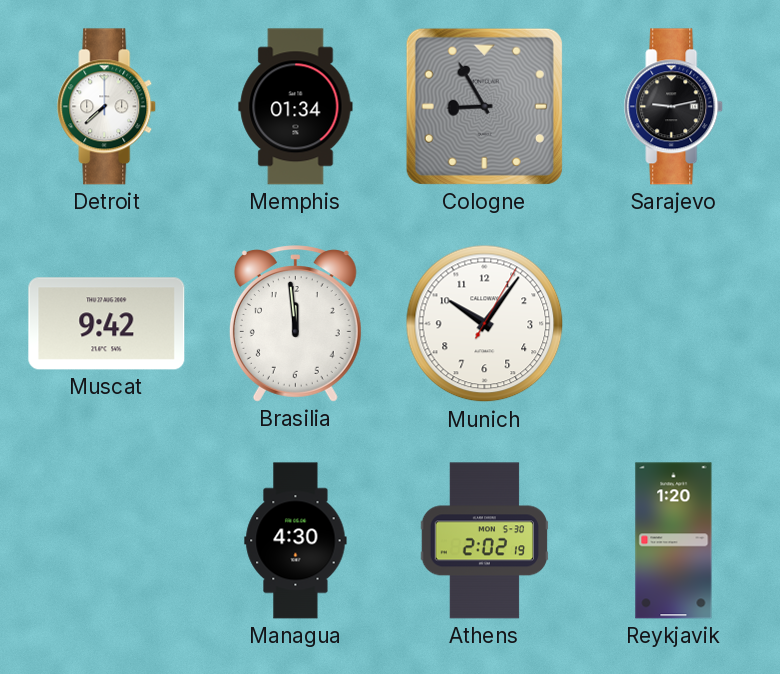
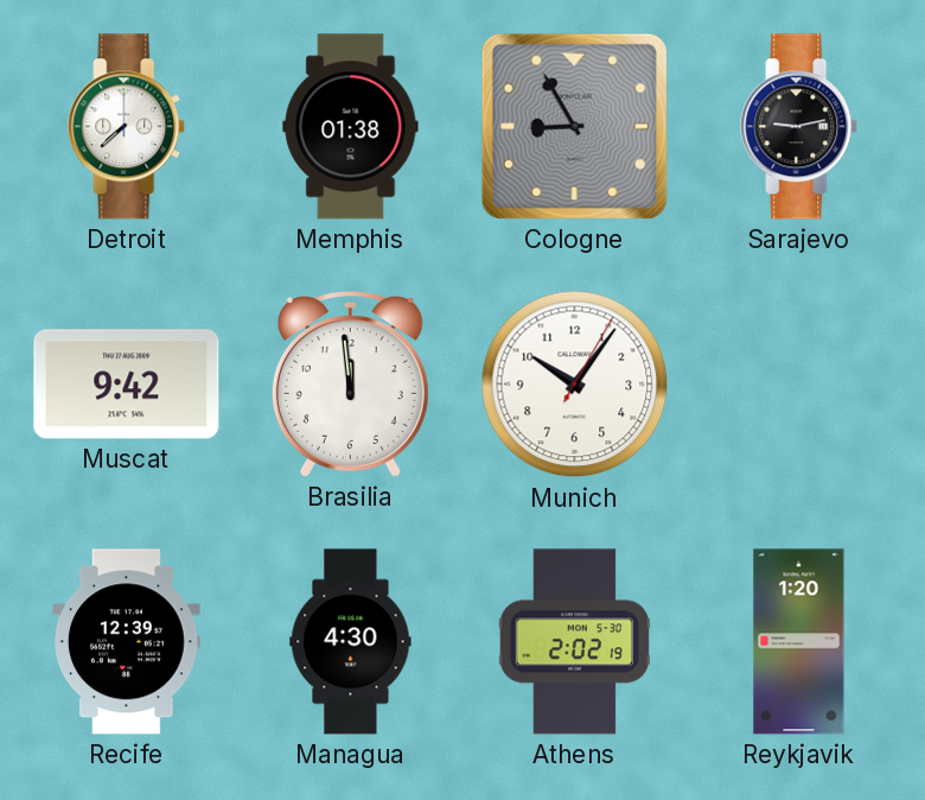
Memphis: 01:34 -> 01:38
Recife: none -> 12:39
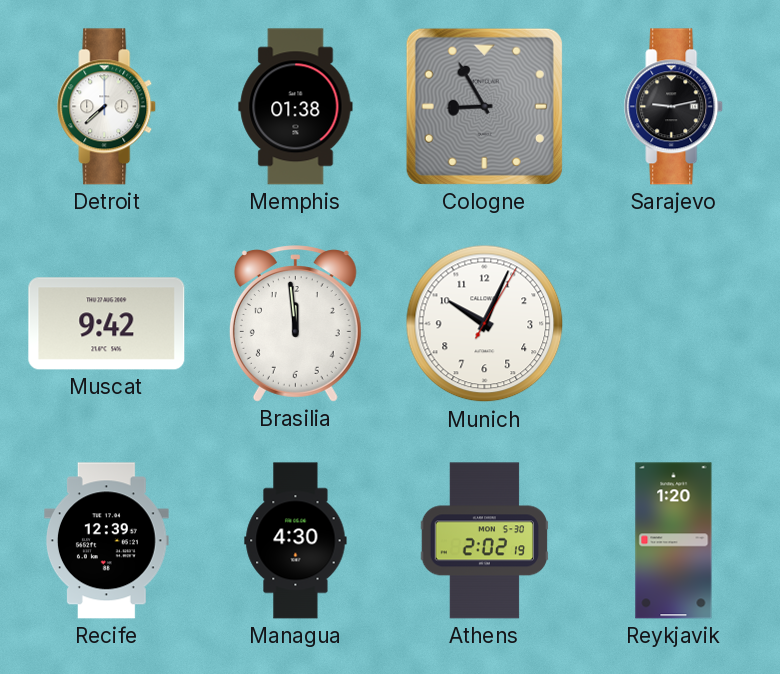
Munich: 10:06 -> 10:04
